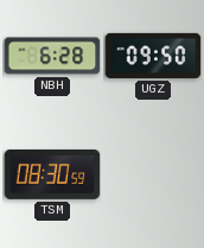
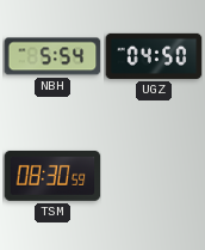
NBH: 6:28 -> 5:54
UGZ: 09:50 -> 04:50
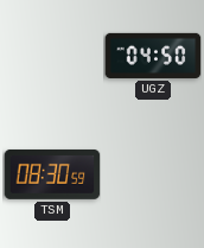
NBH: 5:54 -> none
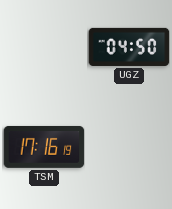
TSM: 08:30 -> 17:16
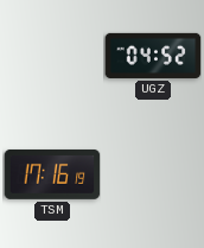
UGZ: 04:50 -> 04:52
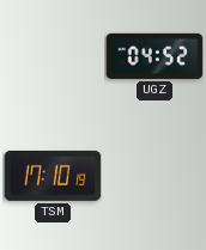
TSM: 17:16 -> 17:10
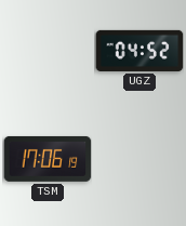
TSM: 17:10 -> 17:06
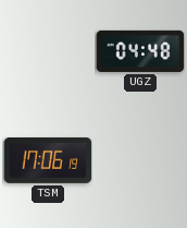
UGZ: 04:52 -> 04:48
